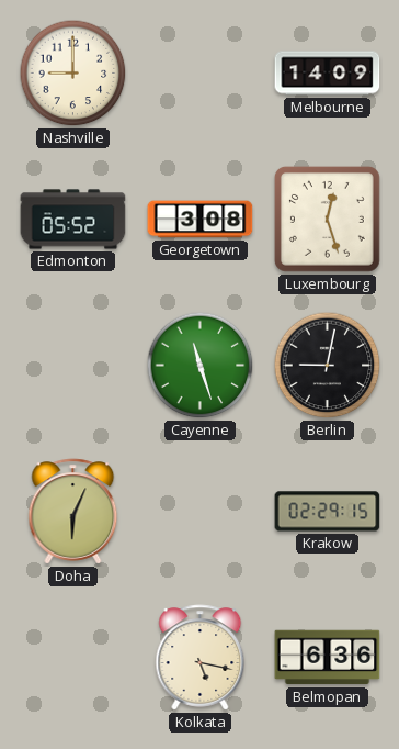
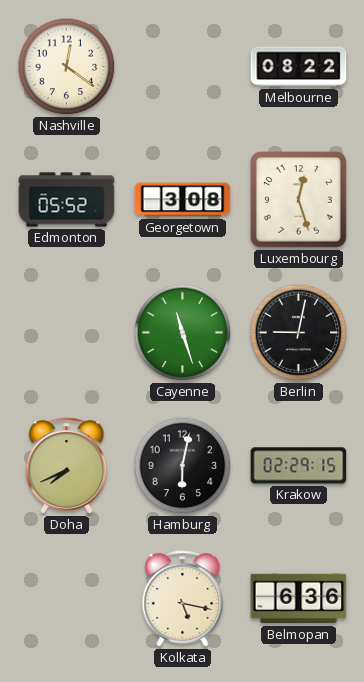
Nashville: 9:00 -> 12:21
Melbourne: 14:09 -> 08:22
Doha: 6:04 -> 7:41
Hamburg: none -> 6:02
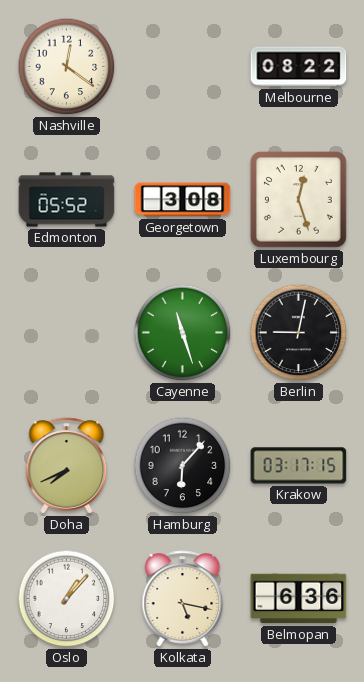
Hamburg: 6:02 -> 6:07
Krakow: 02:29 -> 03:17
Oslo: none -> 1:07
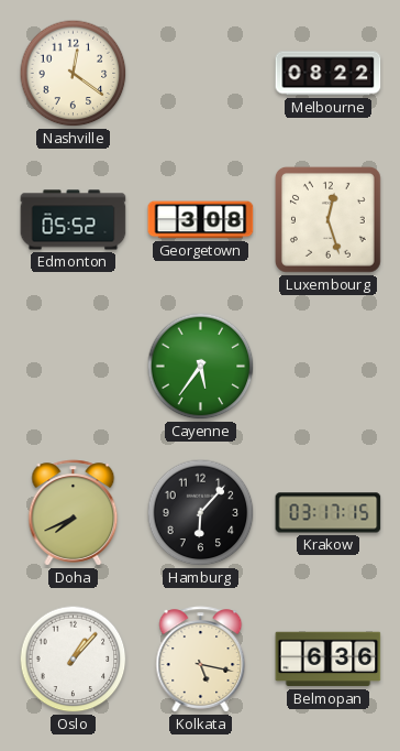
Cayenne: 11:27 -> 5:36
Berlin: 9:02 -> none
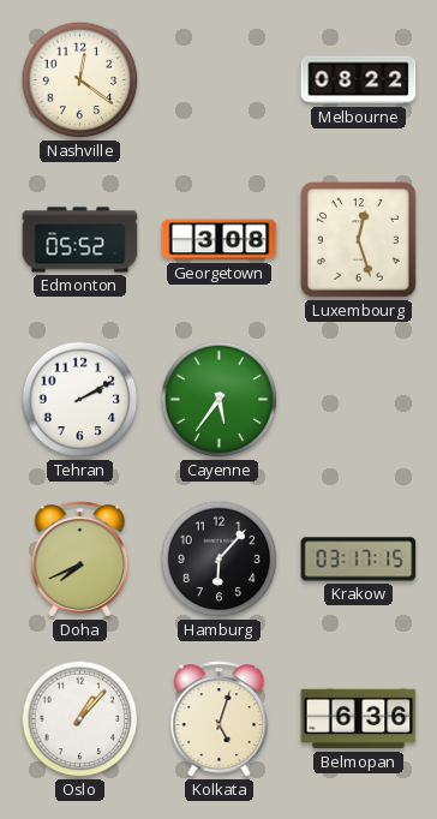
Tehran: none -> 2:10
Kolkata: 5:17 -> 5:03
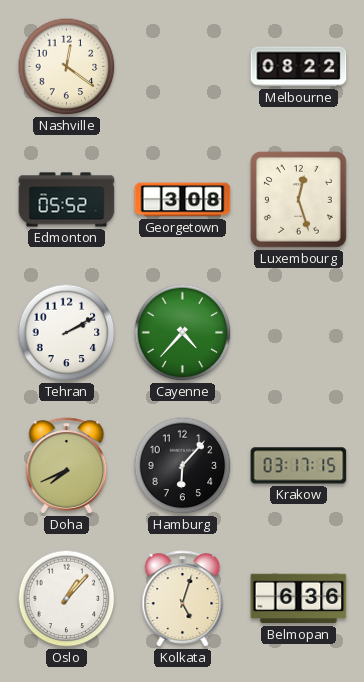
Cayenne: 5:36 -> 4:37
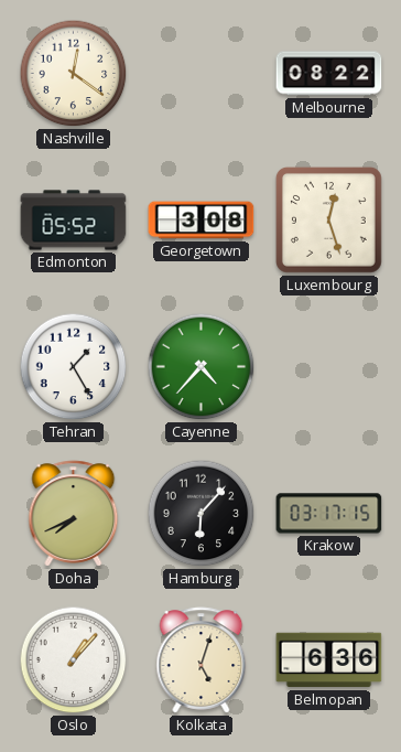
Tehran: 2:10 -> 1:25
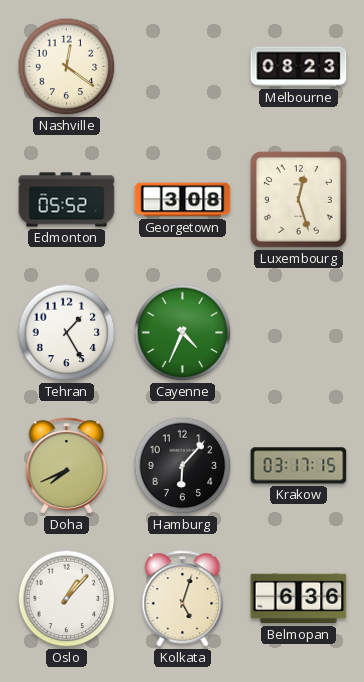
Melbourne: 08:22 -> 08:23
Cayenne: 4:37 -> 4:34
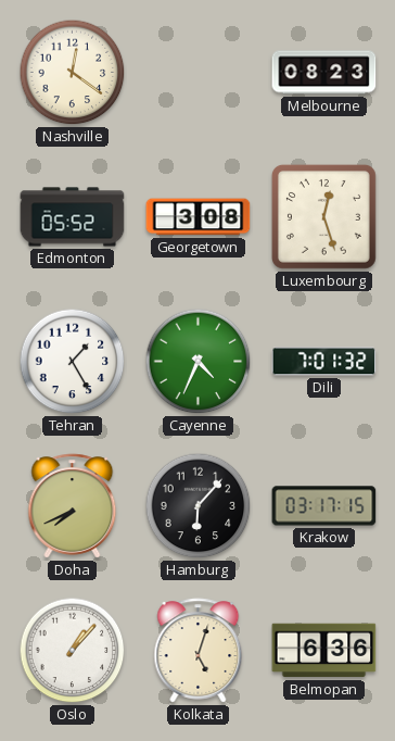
Dili: none -> 7:01
